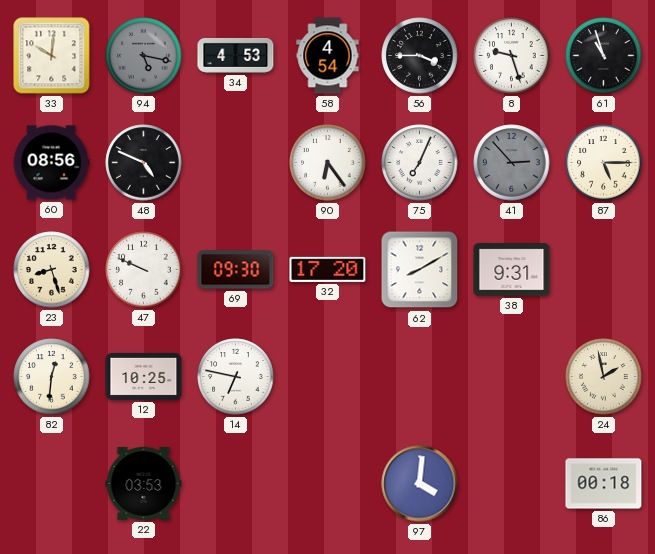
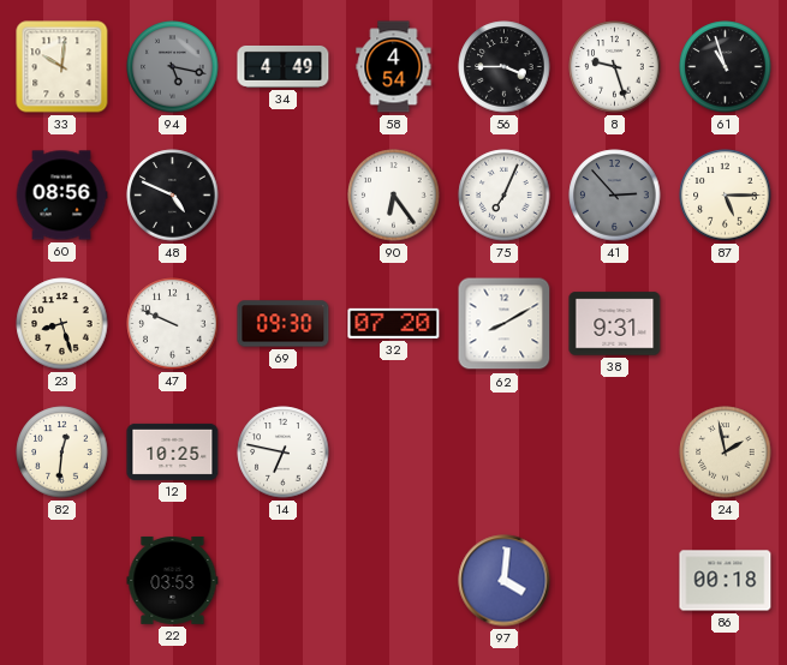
34: 4:53 -> 4:49
32: 17:20 -> 07:20
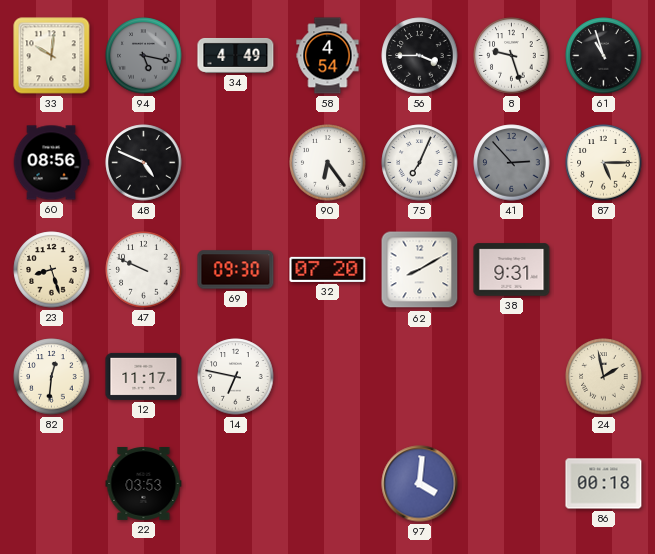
12: 10:25 -> 11:17
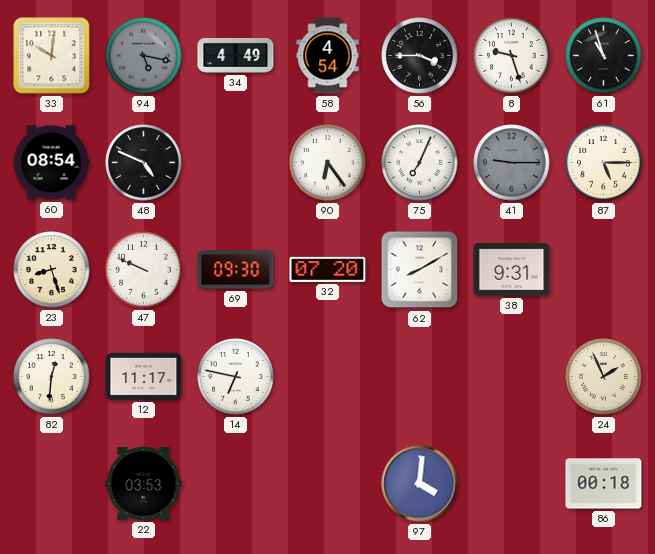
60: 08:56 -> 08:54
41: 2:53 -> 9:15
24: 1:58 -> 1:56
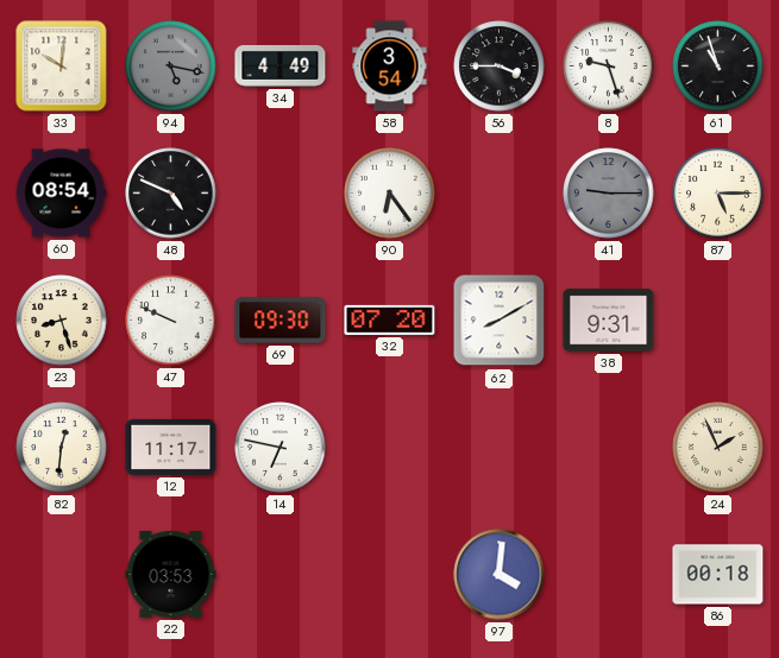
58: 4:54 -> 3:54
75: 7:04 -> none
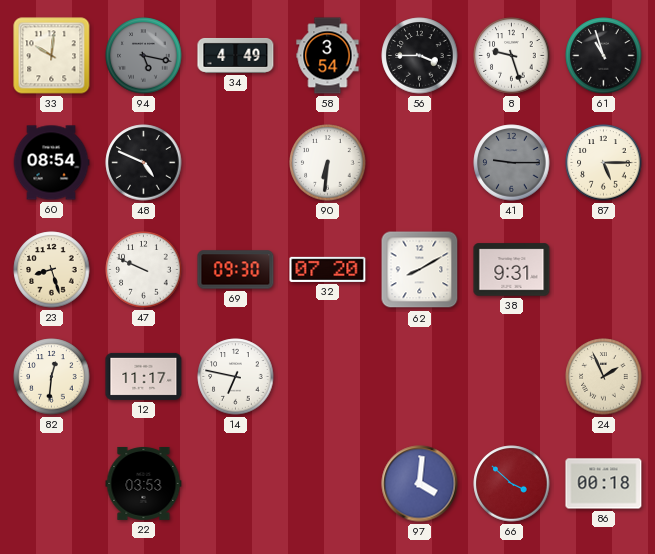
90: 6:24 -> 6:31
66: none -> 3:52
